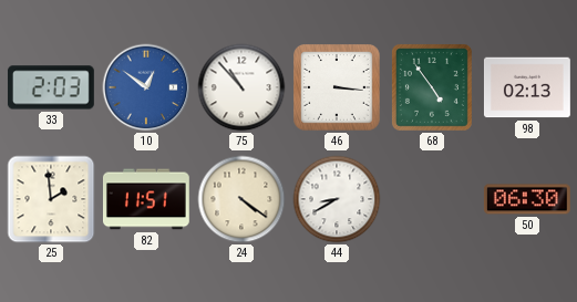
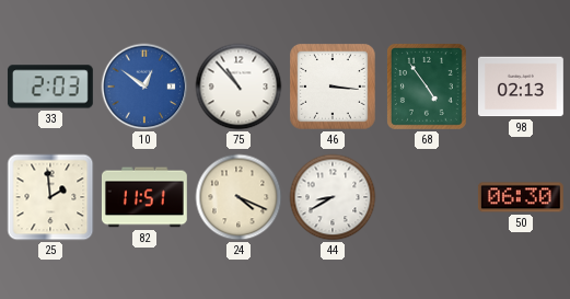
24: 4:21 -> 4:19
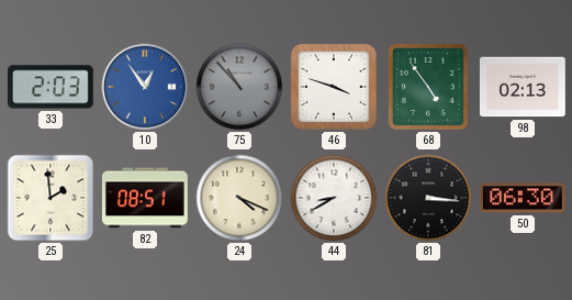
10: 12:51 -> 12:54
75 dial: white -> grey
46: 3:16 -> 3:48
82: 11:51 -> 08:51
81: none -> 3:16
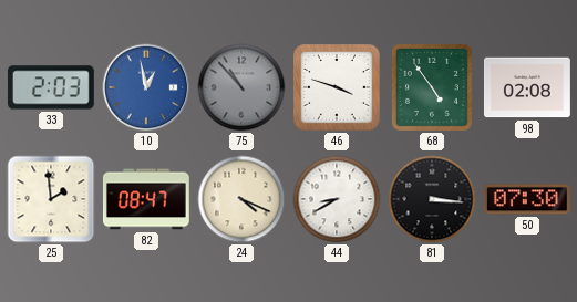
10: 12:54 -> 12:58
98: 02:13 -> 02:08
82: 08:51 -> 08:47
50: 06:30 -> 07:30
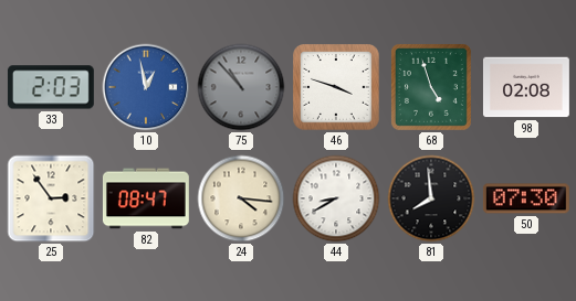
68: 4:54 -> 4:57
25: 1:59 -> 2:54
24: 4:19 -> 4:16
81: 3:16 -> 7:59
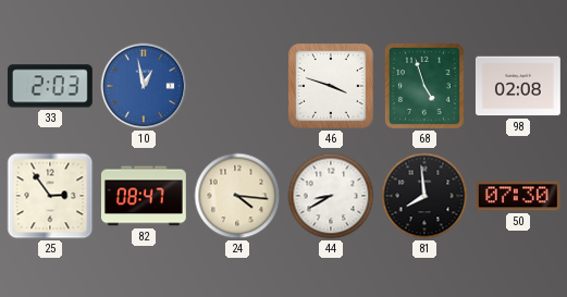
75: 10:53 -> none
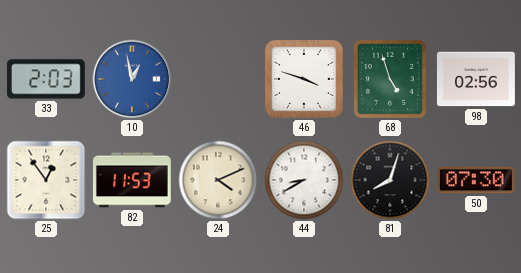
98: 02:08 -> 02:56
25: 2:54 -> 12:54
82: 08:47 -> 11:53
24: 4:16 -> 4:11
81: 7:59 -> 8:03
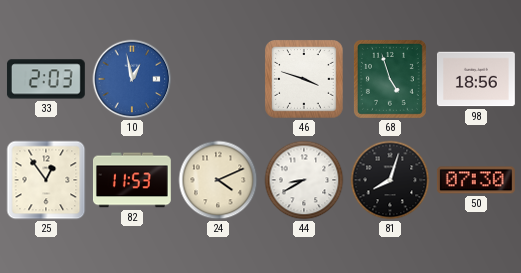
98: 02:56 -> 18:56
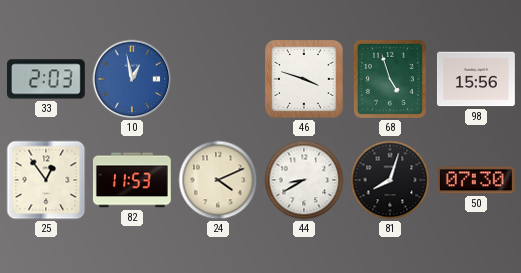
98: 18:56 -> 15:56
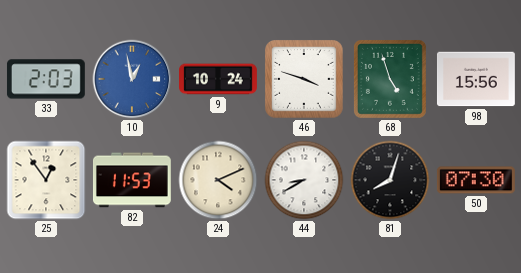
9: none -> 10:24
